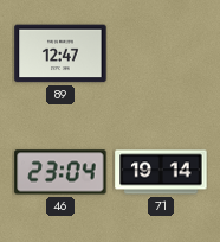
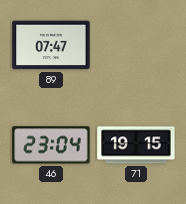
89: 12:47 -> 07:47
71: 19:14 -> 19:15
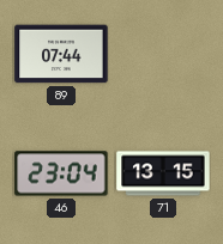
89: 07:47 -> 07:44
71: 19:15 -> 13:15
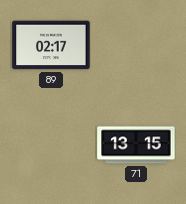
89: 07:44 -> 02:17
46: 23:04 -> none
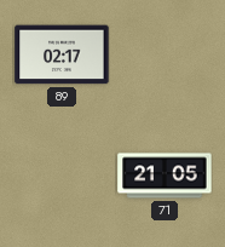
71: 13:15 -> 21:05
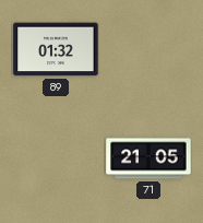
89: 02:17 -> 01:32
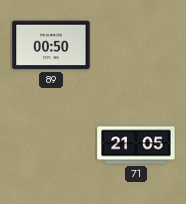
89: 01:32 -> 00:50
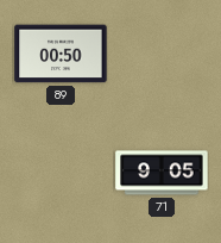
71: 21:05 -> 9:05
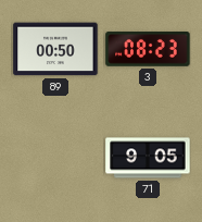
3: none -> 08:23
